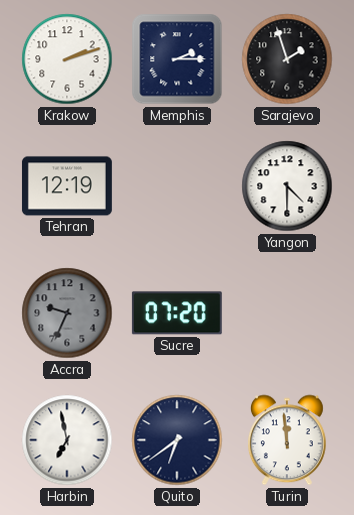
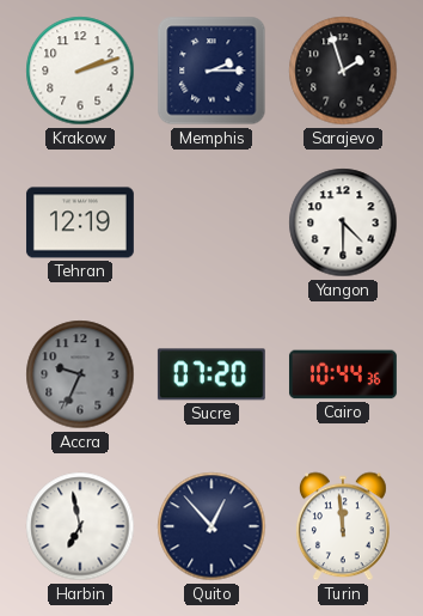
Cairo: none -> 10:44
Quito: 6:39 -> 12:53
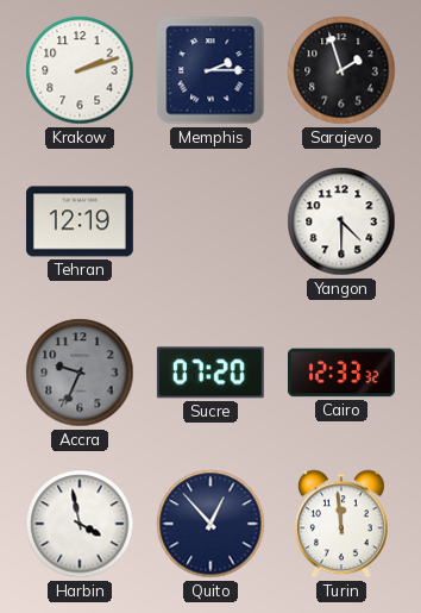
Cairo: 10:44 -> 12:33
Harbin: 6:58 -> 3:58
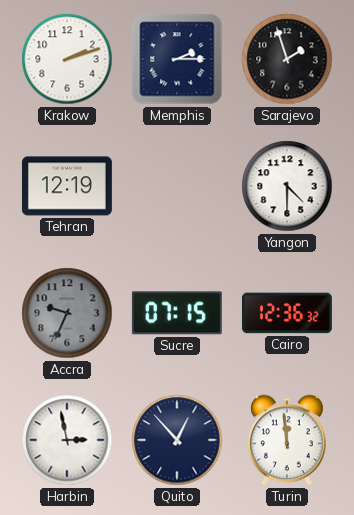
Sucre: 07:20 -> 07:15
Cairo: 12:33 -> 12:36
Harbin: 3:58 -> 2:58
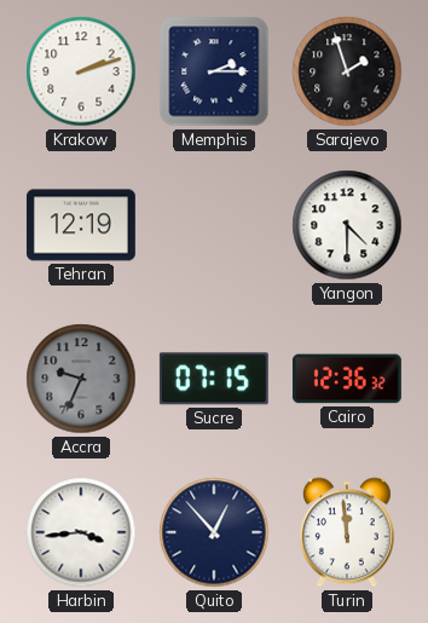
Harbin: 2:58 -> 3:44
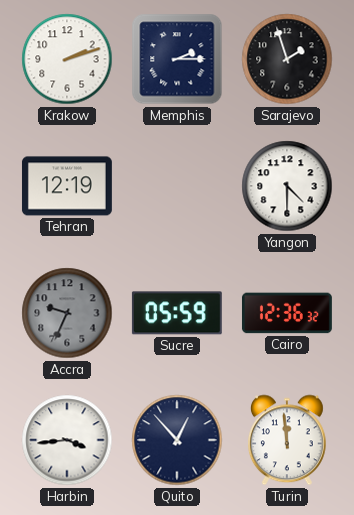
Sucre: 07:15 -> 05:59
